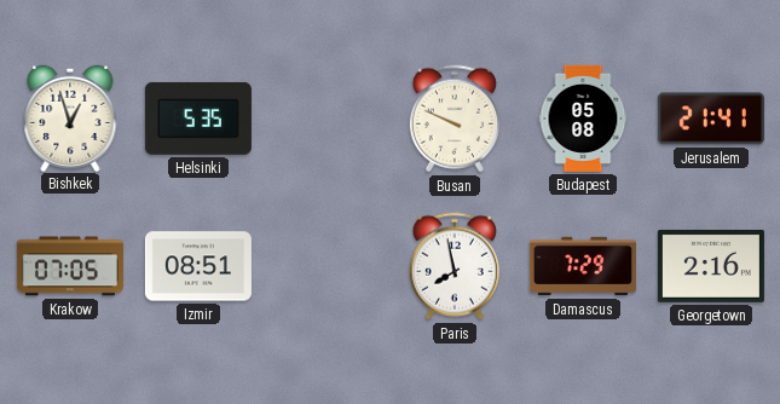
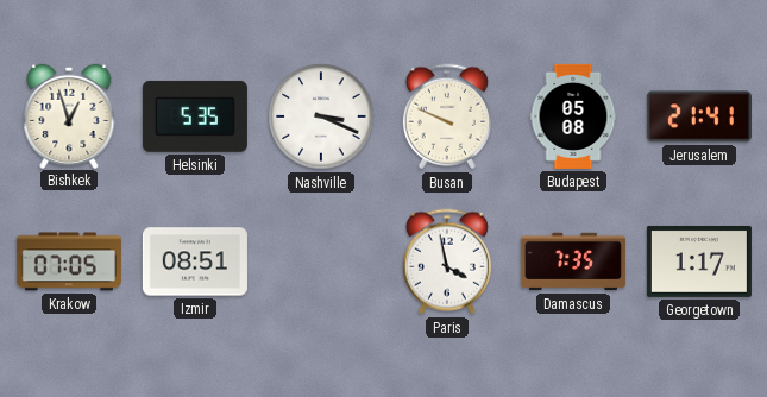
Nashville: none -> 3:19
Paris: 7:58 -> 3:58
Damascus: 7:29 -> 7:35
Georgetown: 2:16 -> 1:17
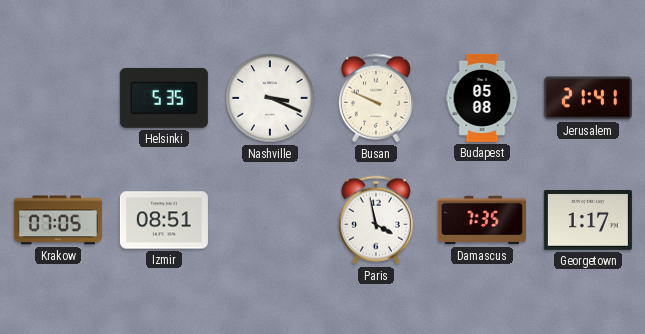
Bishkek: 12:57 -> none
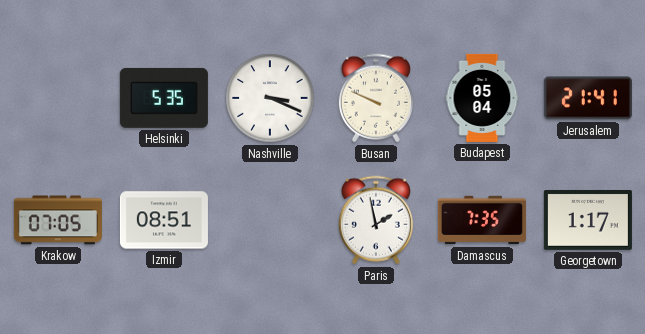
Budapest: 05:08 -> 05:04
Paris: 3:58 -> 1:58
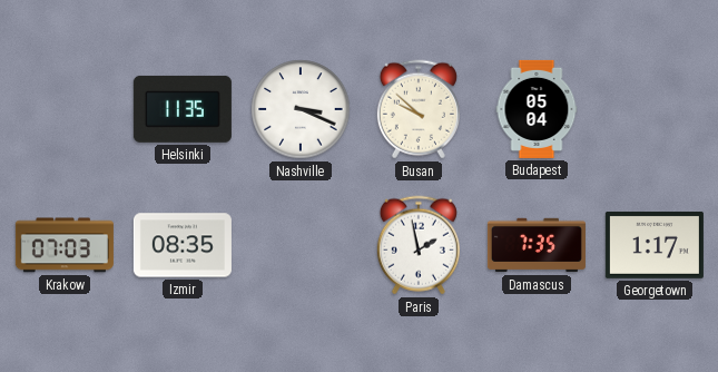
Helsinki: 5:35 -> 11:35
Busan: 9:49 -> 9:52
Jerusalem: 21:41 -> none
Krakow: 07:05 -> 07:03
Izmir: 08:51 -> 08:35
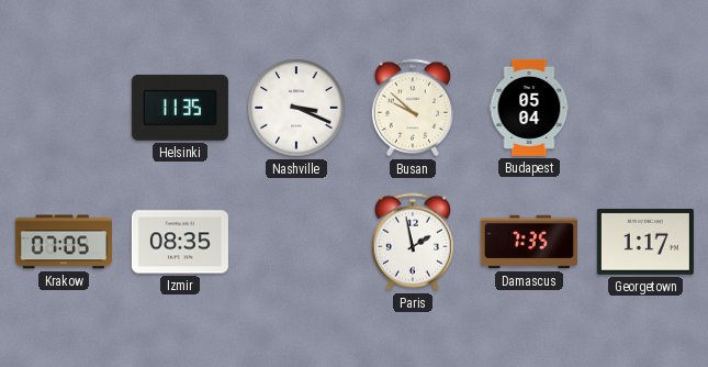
Krakow: 07:03 -> 07:05
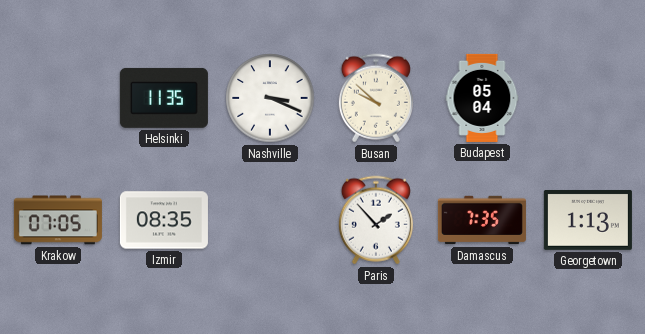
Paris: 1:58 -> 1:53
Georgetown: 1:17 -> 1:13
